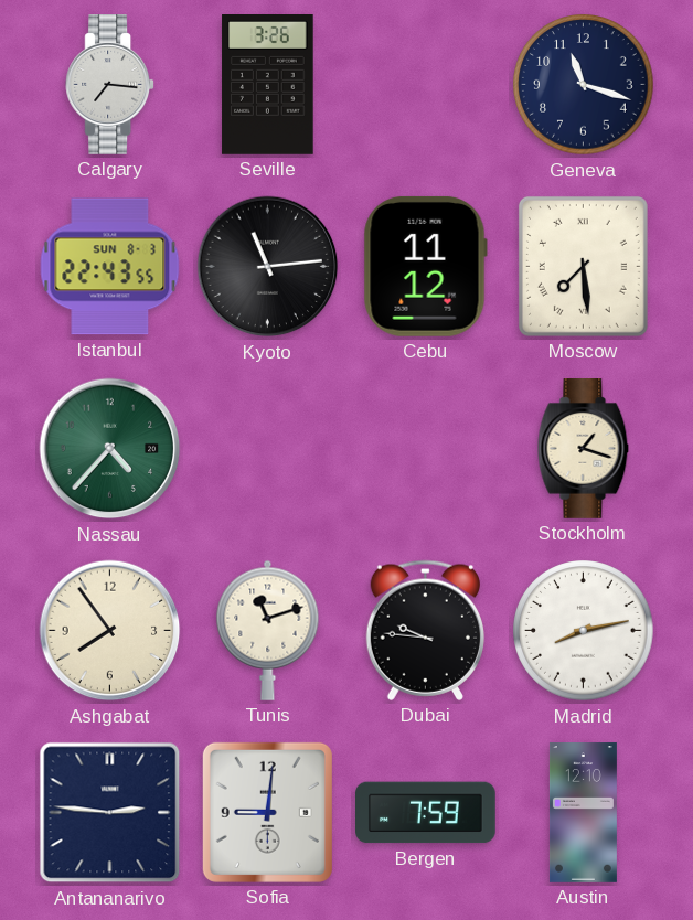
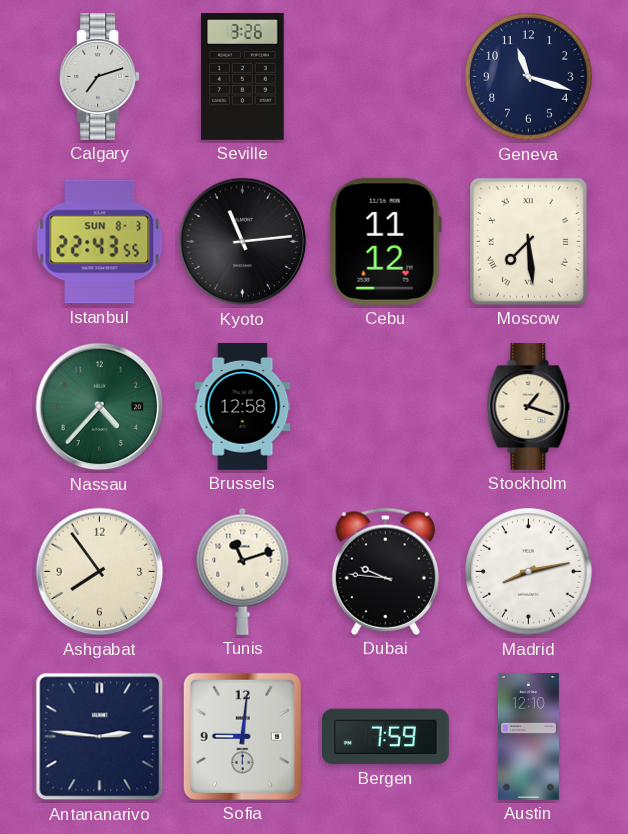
Calgary: 7:16 -> 7:12
Brussels: none -> 12:58
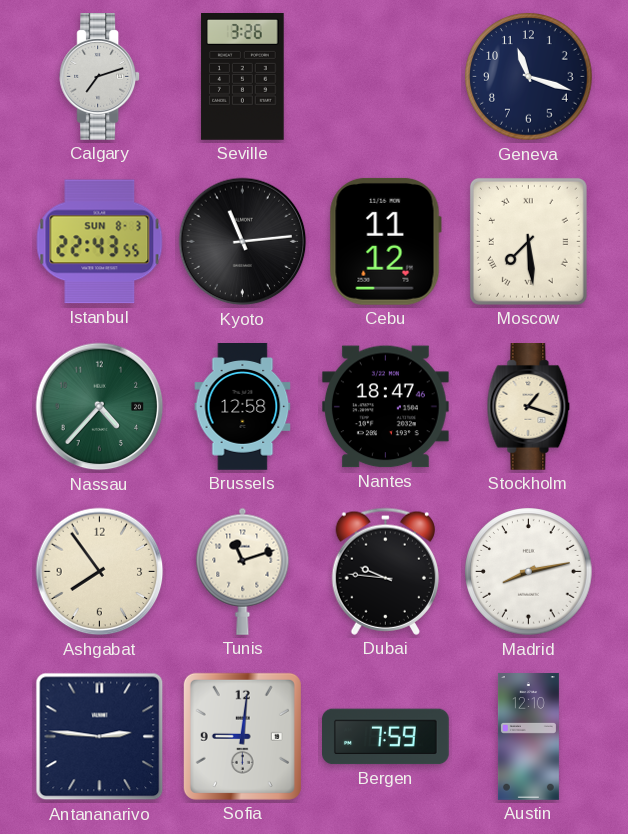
Nantes: none -> 18:47
